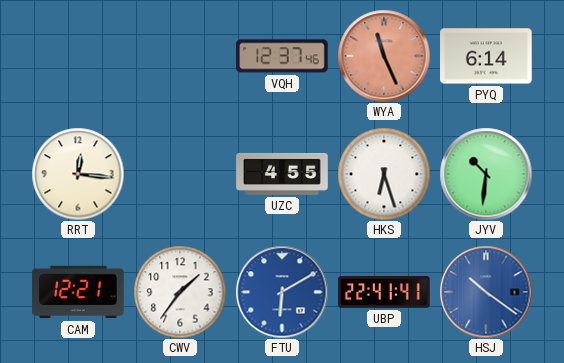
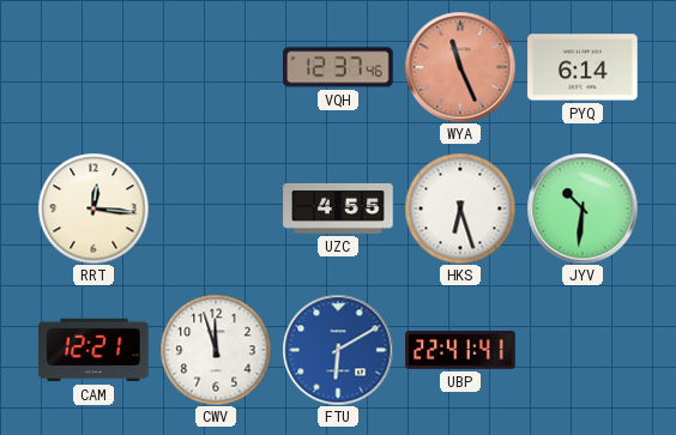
CWV: 1:36 -> 11:57
HSJ: 10:21 -> none
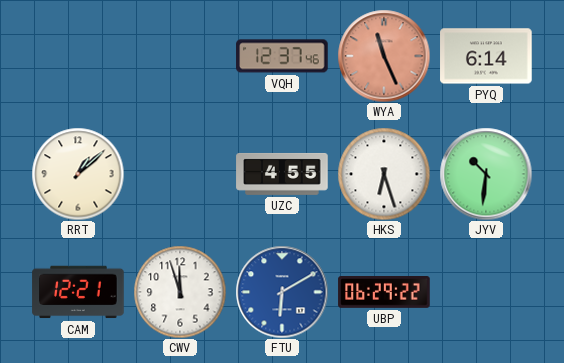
RRT: 12:16 -> 1:08
UBP: 22:41 -> 06:29
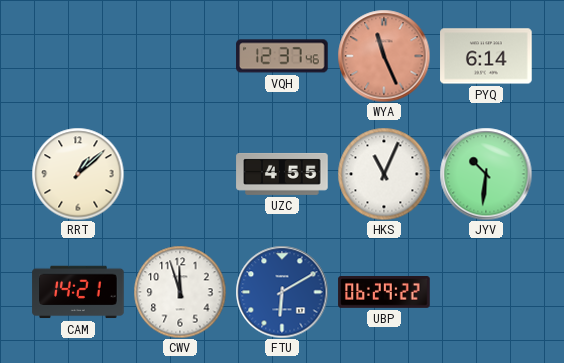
HKS: 6:27 -> 11:04
CAM: 12:21 -> 14:21
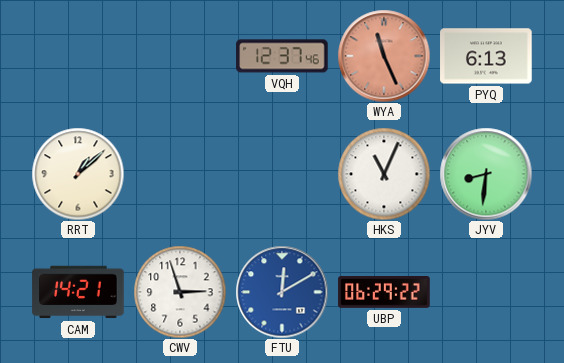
PYQ: 6:14 -> 6:13
UZC: 4:55 -> none
JYV: 10:31 -> 8:31
CWV: 11:57 -> 2:57
FTU: 6:10 -> 12:10
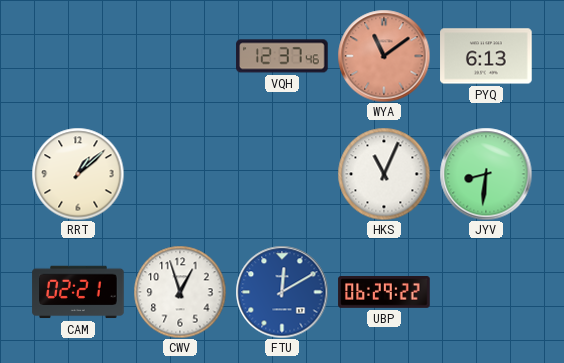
WYA: 11:26 -> 11:09
CAM: 14:21 -> 02:21
CWV: 2:57 -> 12:57
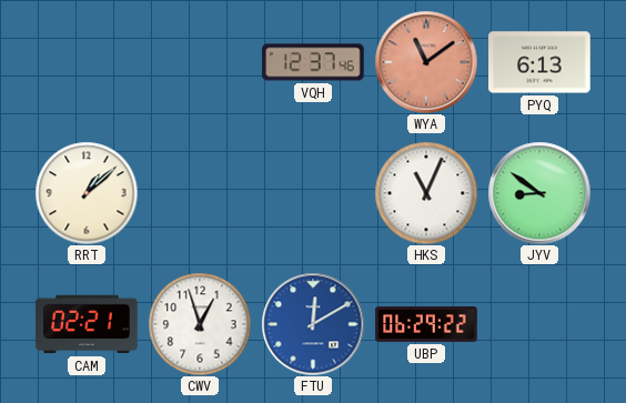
JYV: 8:31 -> 8:51
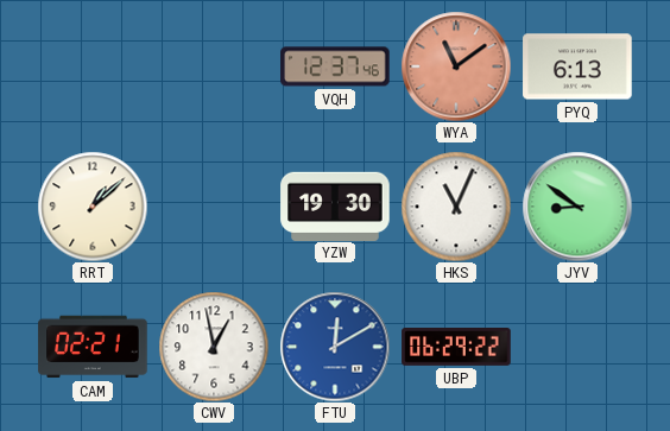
YZW: none -> 19:30
CWV: 12:57 -> 12:58
